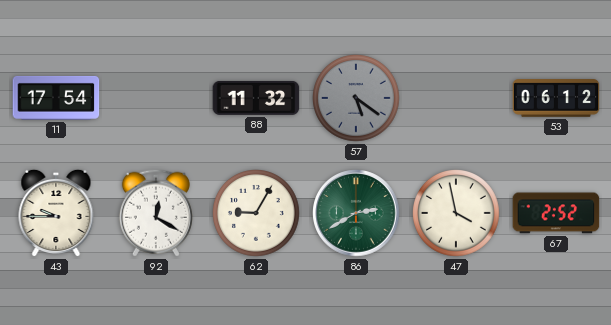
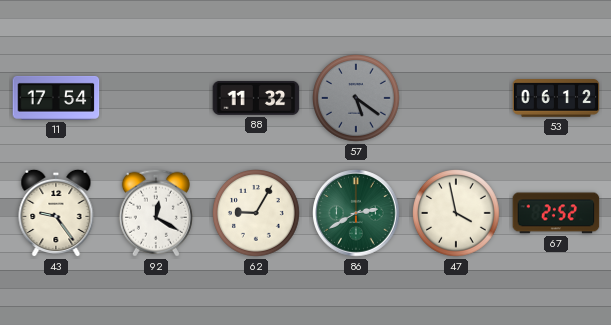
43: 9:45 -> 9:24
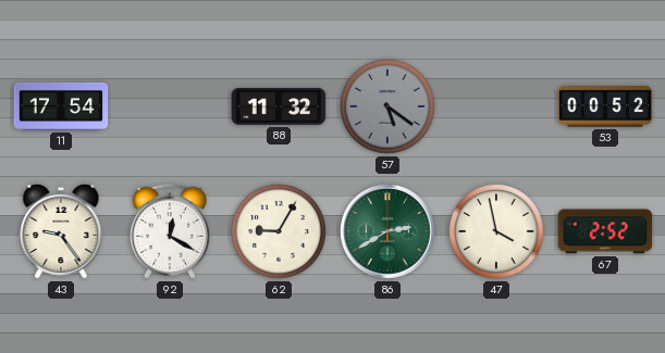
53: 06:12 -> 00:52
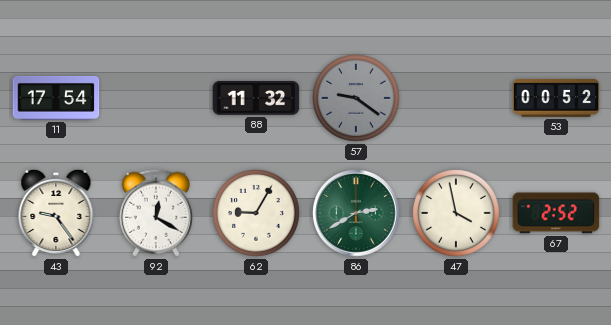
57: 5:21 -> 9:21
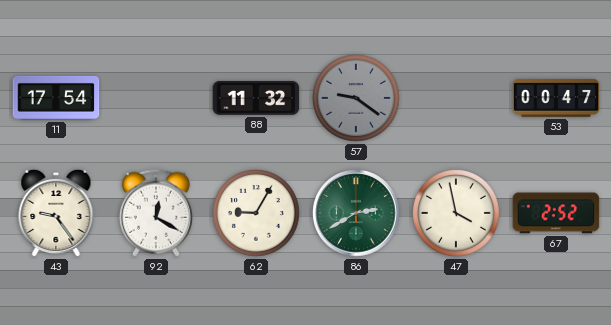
53: 00:52 -> 00:47
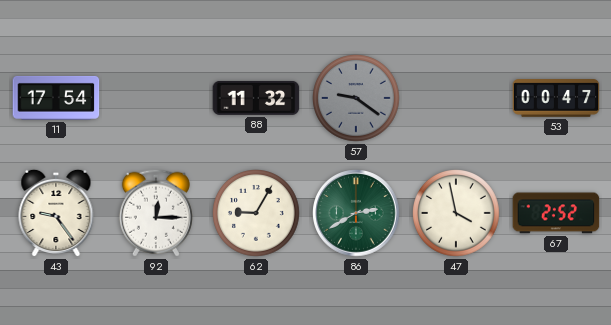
92: 12:20 -> 12:15
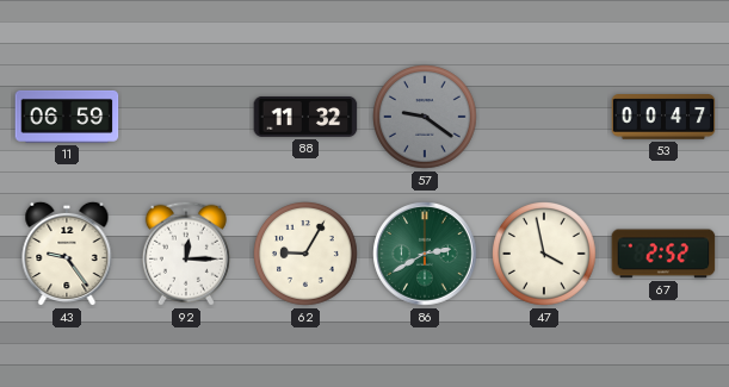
11: 17:54 -> 06:59
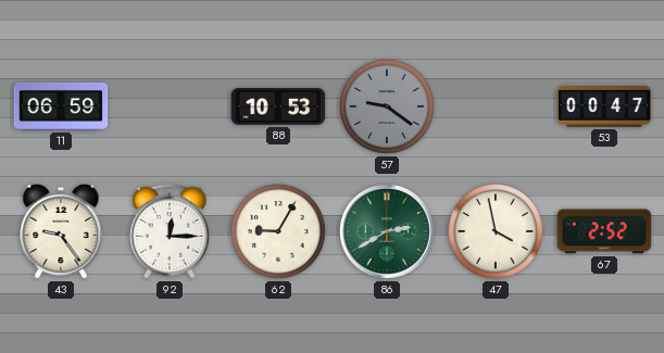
88: 11:32 -> 10:53
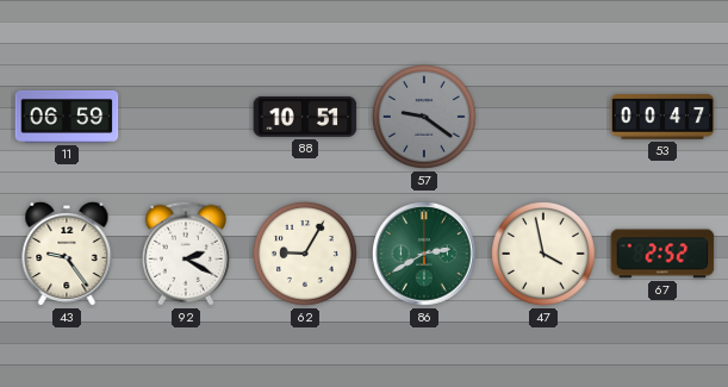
88: 10:53 -> 10:51
92: 12:15 -> 2:20
